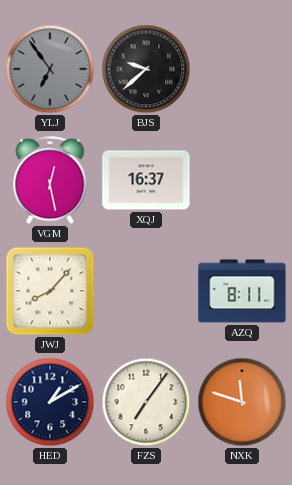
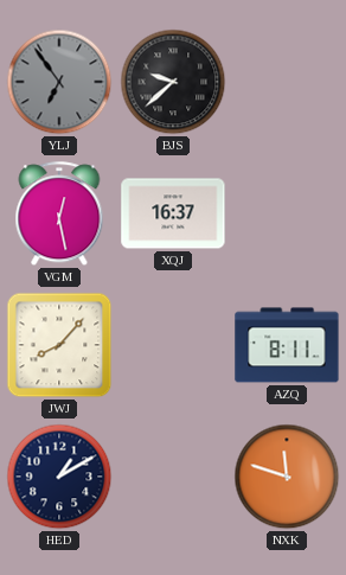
FZS: 7:06 -> none
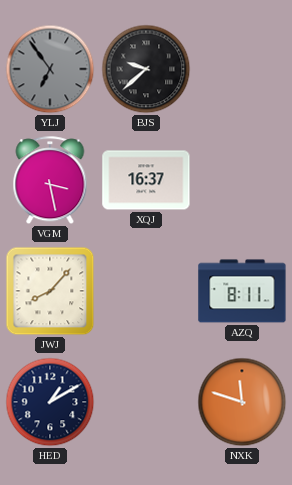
VGM: 12:28 -> 3:28
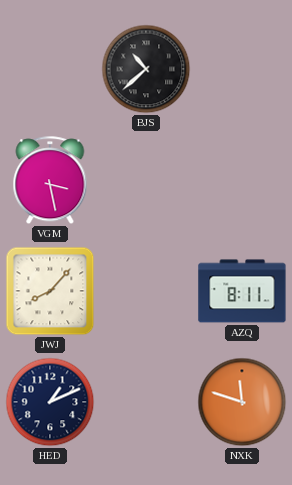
YLJ: 6:54 -> none
BJS: 9:38 -> 10:38
XQJ: 16:37 -> none
HED: 1:10 -> 1:11
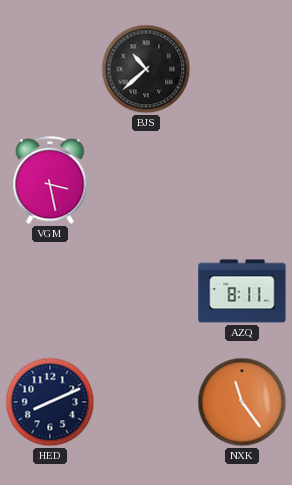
JWJ: 8:07 -> none
HED: 1:11 -> 8:11
NXK: 11:48 -> 11:24
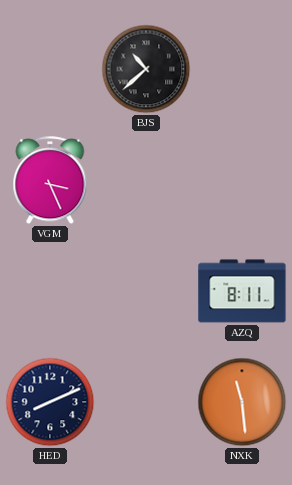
VGM: 3:28 -> 3:26
NXK: 11:24 -> 11:29
